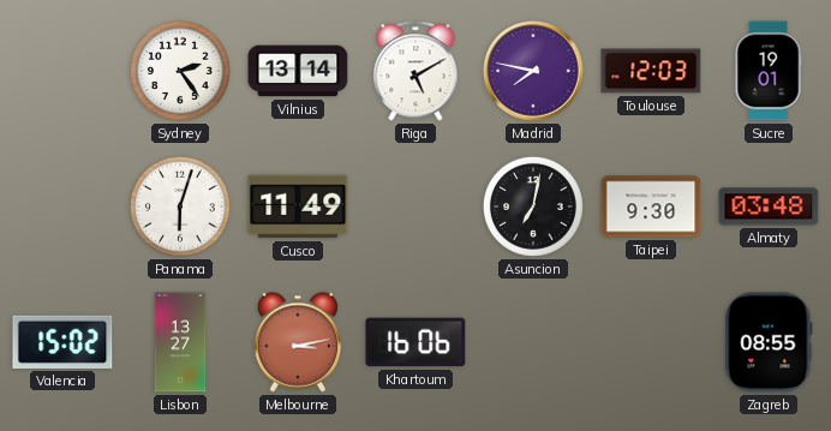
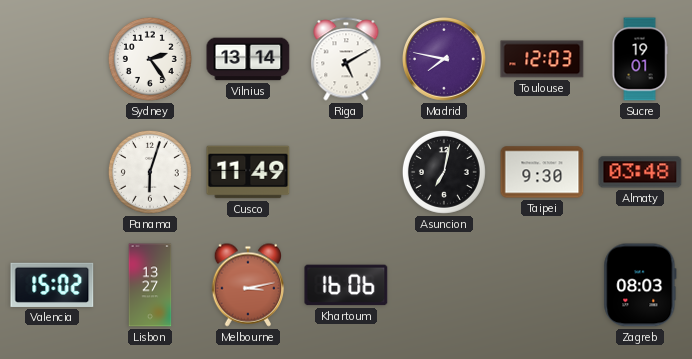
Zagreb: 08:55 -> 08:03
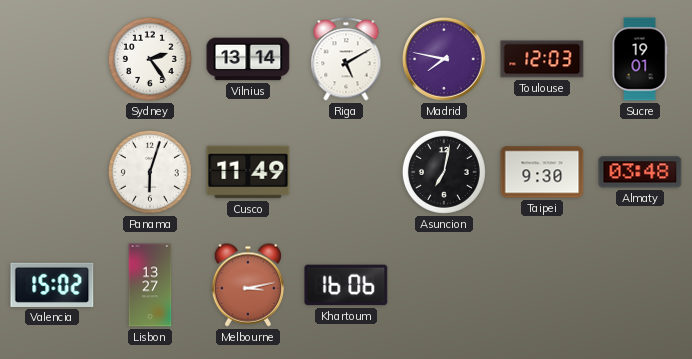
Zagreb: 08:03 -> none
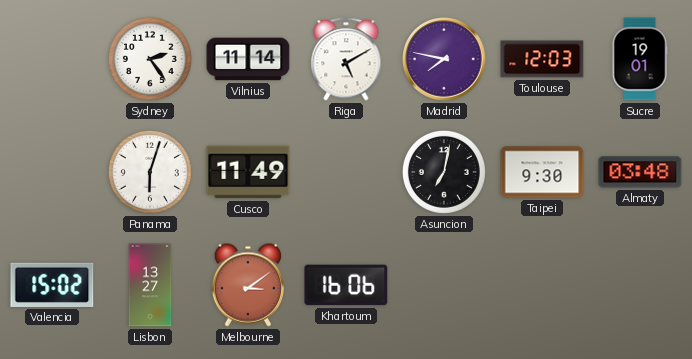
Vilnius: 13:14 -> 11:14
Melbourne: 3:13 -> 3:09
